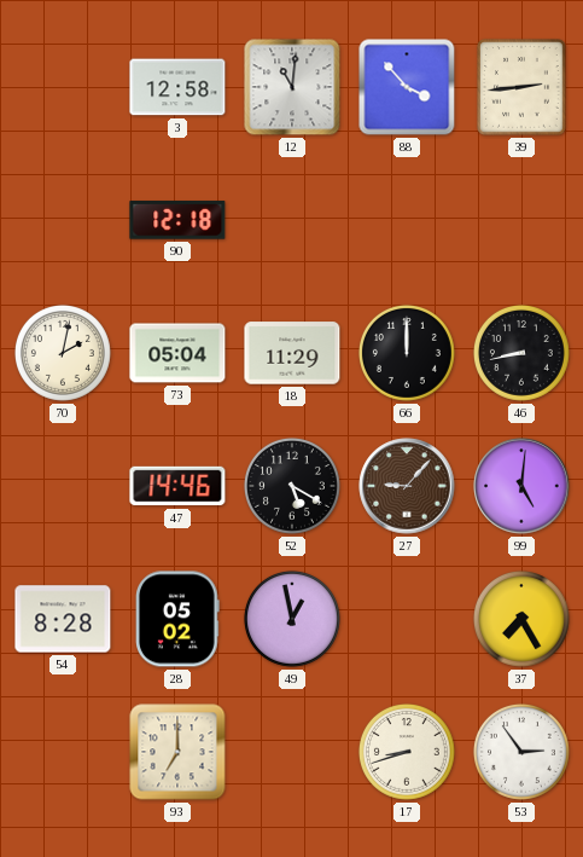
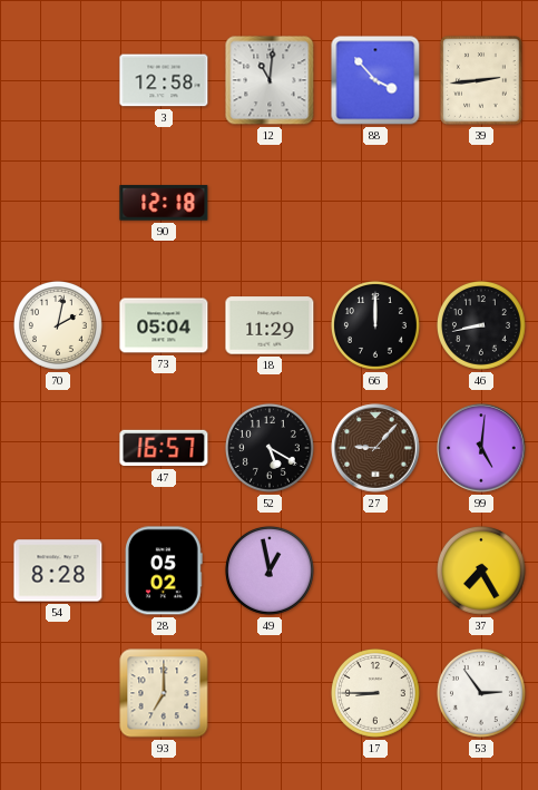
47: 14:46 -> 16:57
17: 8:42 -> 8:45
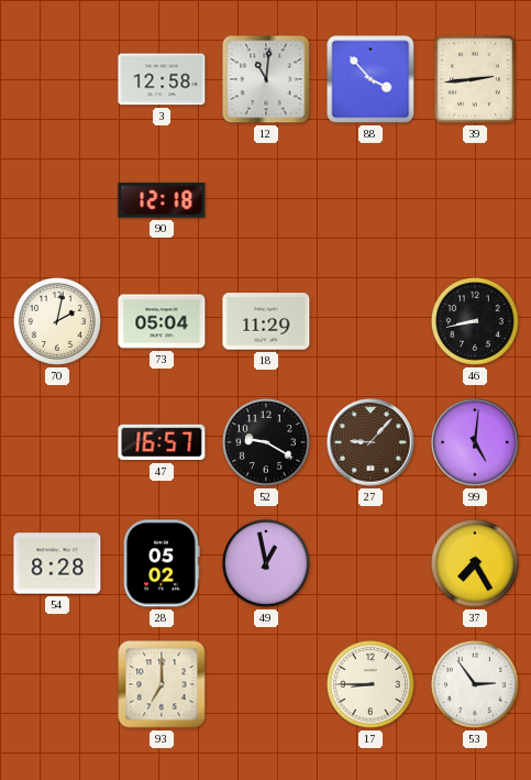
66: 12:00 -> none
52: 5:20 -> 9:20
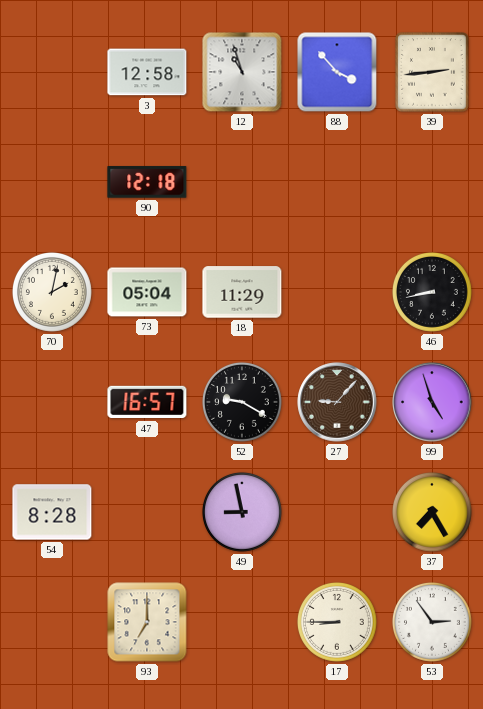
12: 11:01 -> 10:57
99: 5:01 -> 4:57
28: 05:02 -> none
49: 12:58 -> 8:58
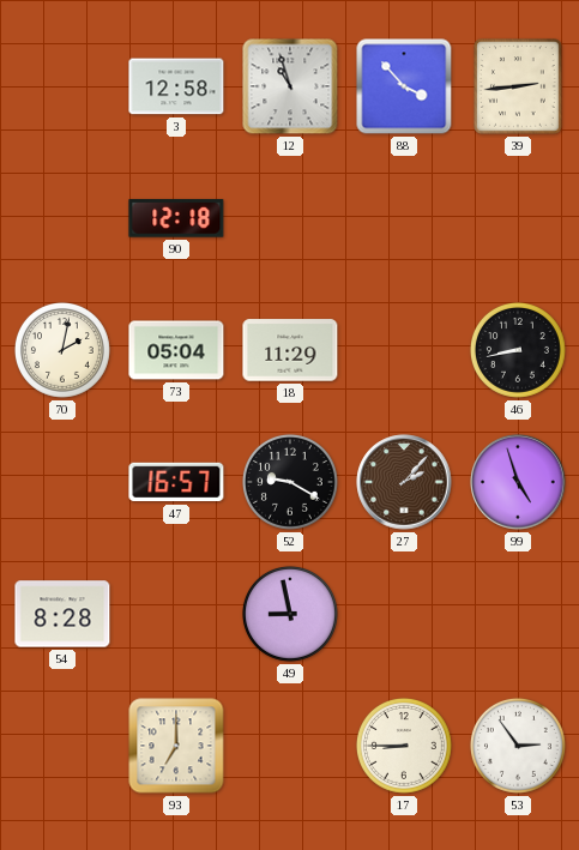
27: 9:07 -> 2:07
37: 7:25 -> none
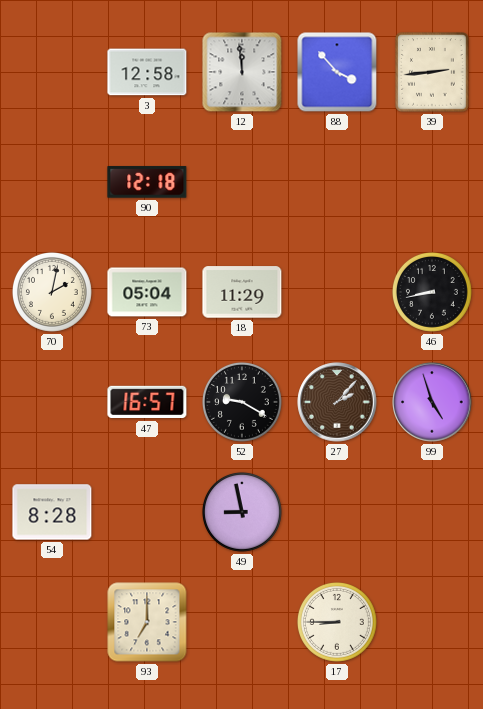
12: 10:57 -> 11:59
53: 2:54 -> none
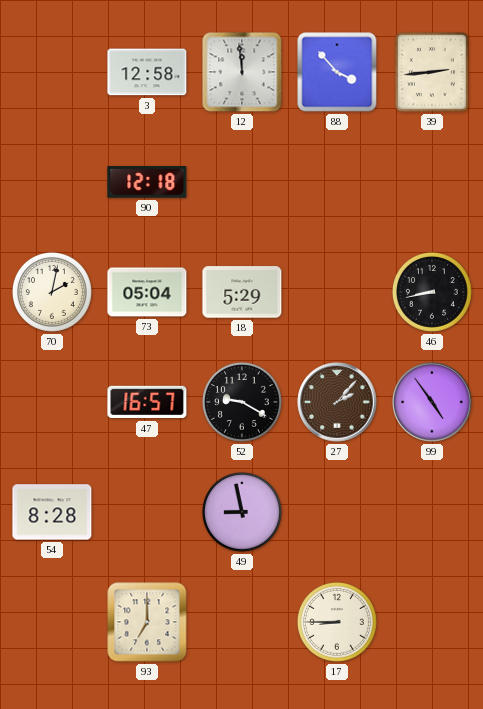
18: 11:29 -> 5:29
99: 4:57 -> 4:54
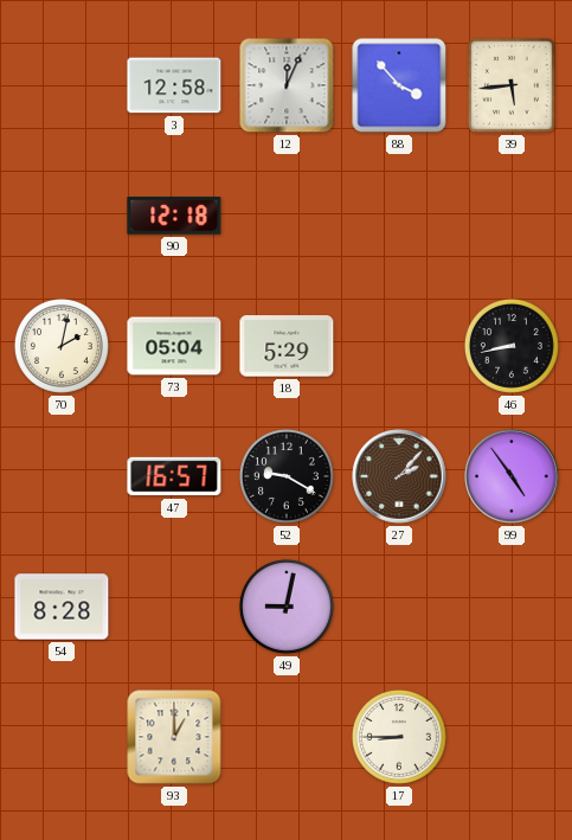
12: 11:59 -> 12:04
39: 2:44 -> 5:44
49: 8:58 -> 9:02
93: 7:00 -> 1:00
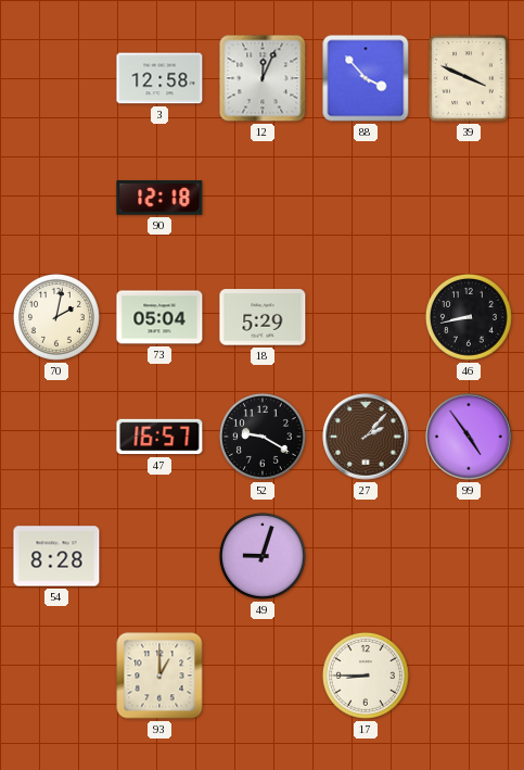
39: 5:44 -> 3:49
49: 9:02 -> 9:03
